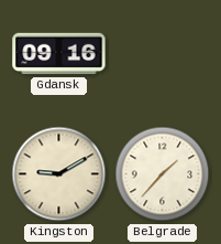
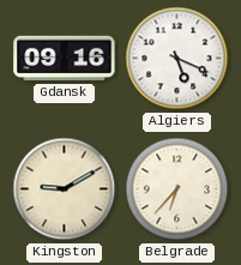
Algiers: none -> 5:19
Belgrade: 1:37 -> 6:37
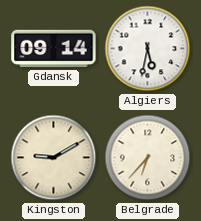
Gdansk: 09:16 -> 09:14
Algiers: 5:19 -> 5:32
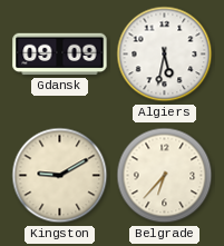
Gdansk: 09:14 -> 09:09
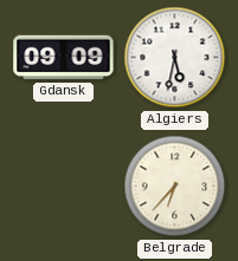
Kingston: 9:10 -> none
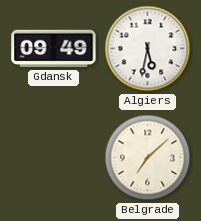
Gdansk: 09:09 -> 09:49
Belgrade: 6:37 -> 7:08
